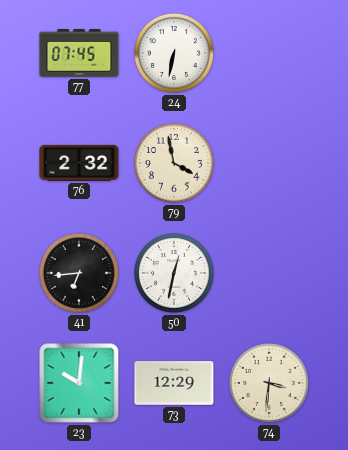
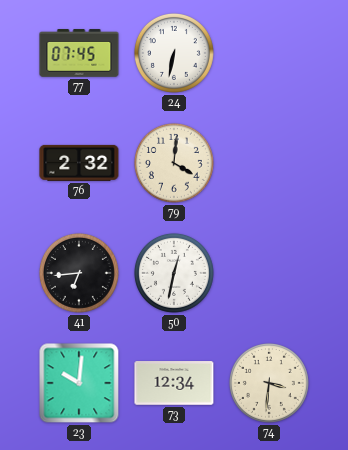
79: 3:58 -> 4:01
73: 12:29 -> 12:34
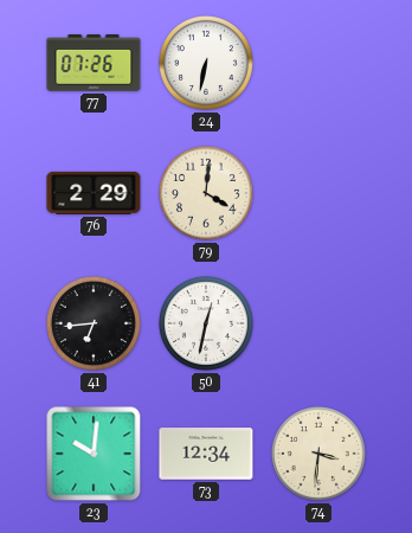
77: 07:45 -> 07:26
76: 2:32 -> 2:29
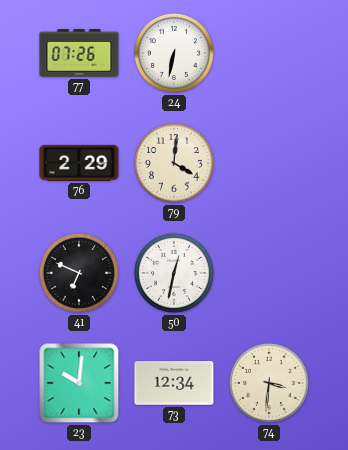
41: 6:44 -> 6:49
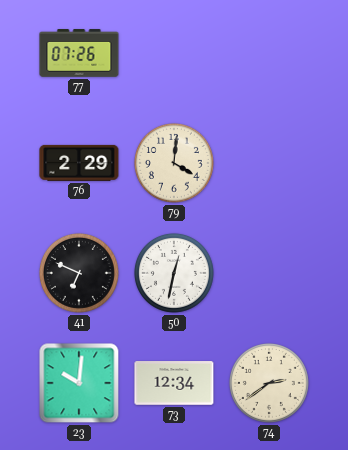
24: 6:32 -> none
74: 3:31 -> 2:39
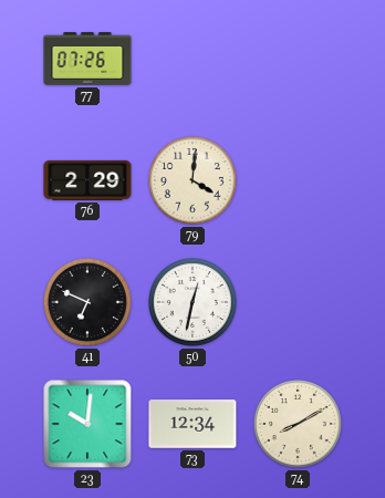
74: 2:39 -> 8:10
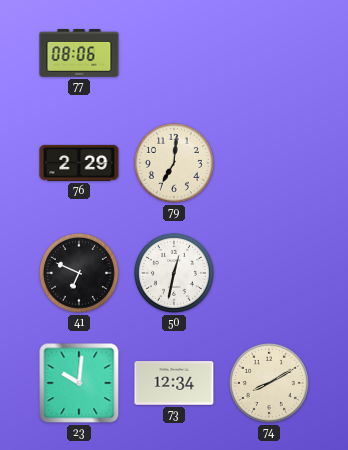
77: 07:26 -> 08:06
79: 4:01 -> 7:01
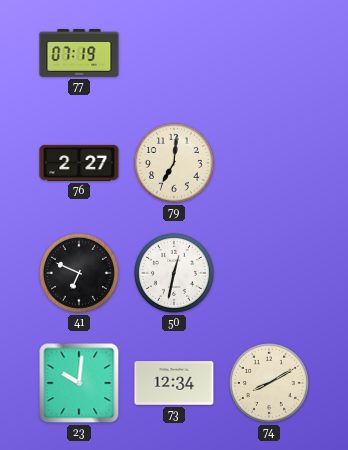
77: 08:06 -> 07:19
76: 2:29 -> 2:27
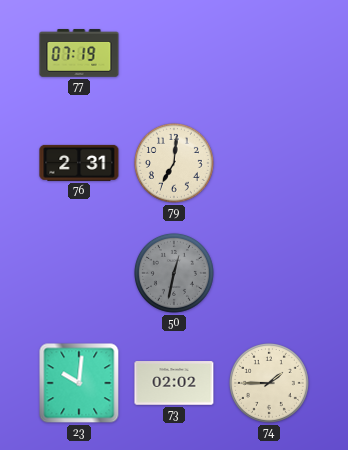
76: 2:27 -> 2:31
41: 6:49 -> none
50 dial: white -> grey
73: 12:34 -> 02:02
74: 8:10 -> 1:45
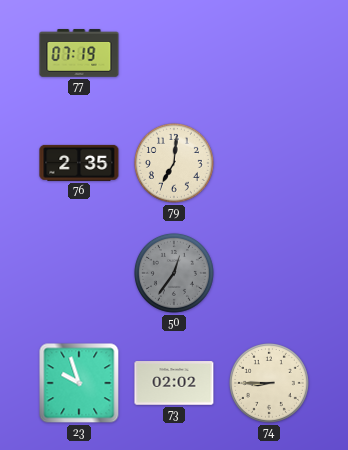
76: 2:31 -> 2:35
50: 12:32 -> 12:36
23: 10:01 -> 9:57
74: 1:45 -> 8:45
